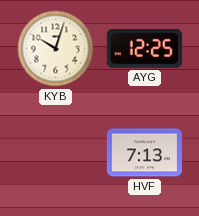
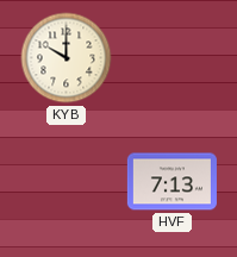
KYB: 10:03 -> 10:00
AYG: 12:25 -> none
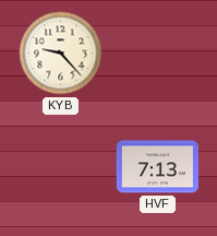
KYB: 10:00 -> 9:23
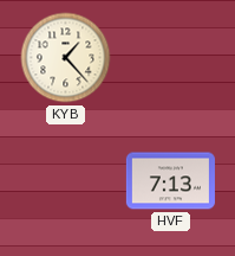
KYB: 9:23 -> 1:23
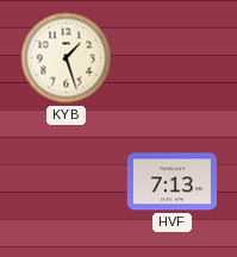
KYB: 1:23 -> 1:27
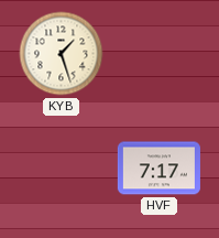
HVF: 7:13 -> 7:17
